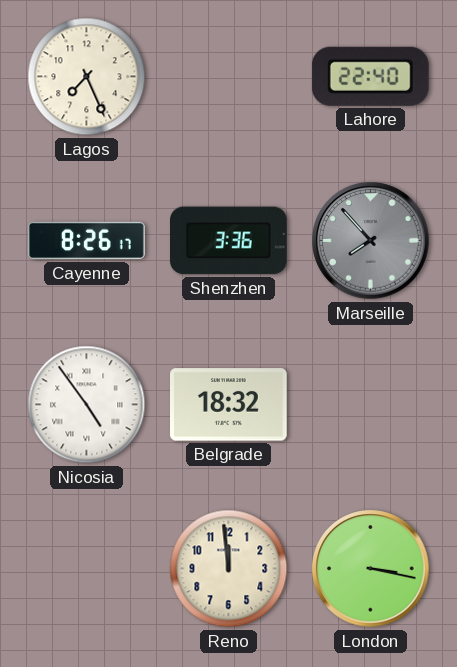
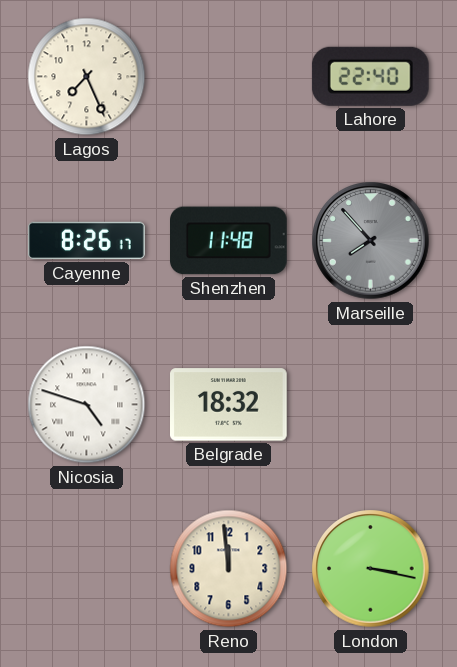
Shenzhen: 3:36 -> 11:48
Nicosia: 4:54 -> 4:48
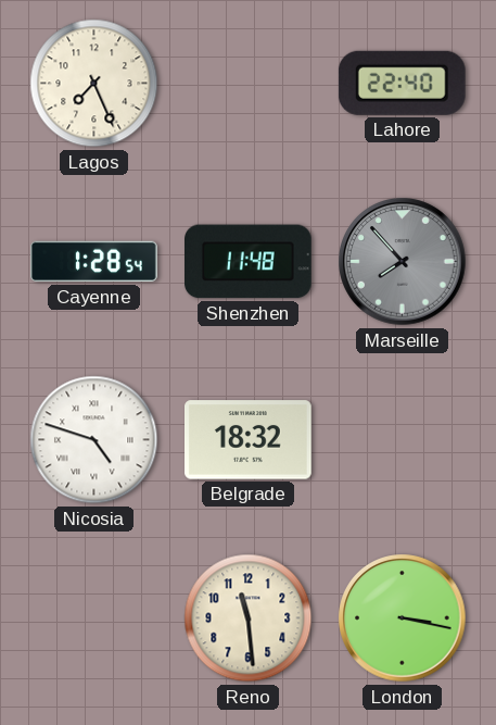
Cayenne: 8:26 -> 1:28
Reno: 11:59 -> 11:29
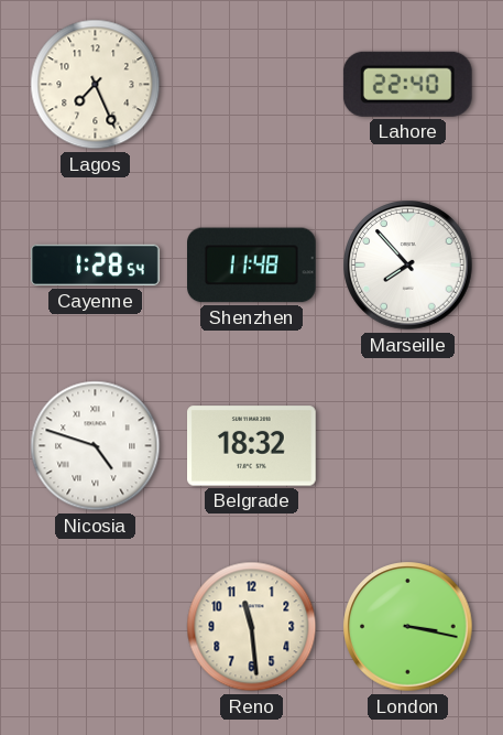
Marseille dial: grey -> white
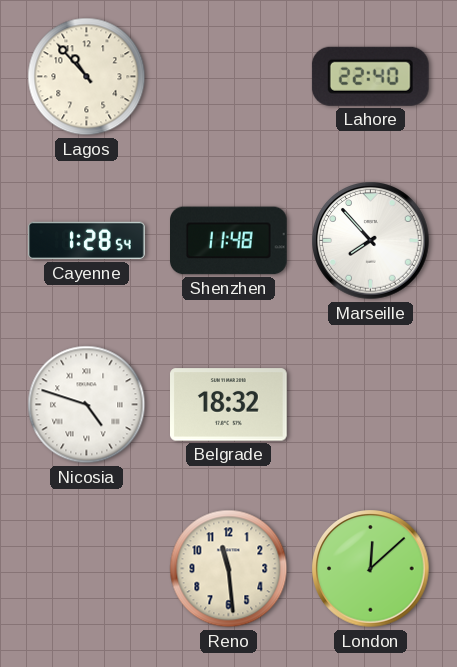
Lagos: 7:26 -> 10:53
London: 3:17 -> 12:08
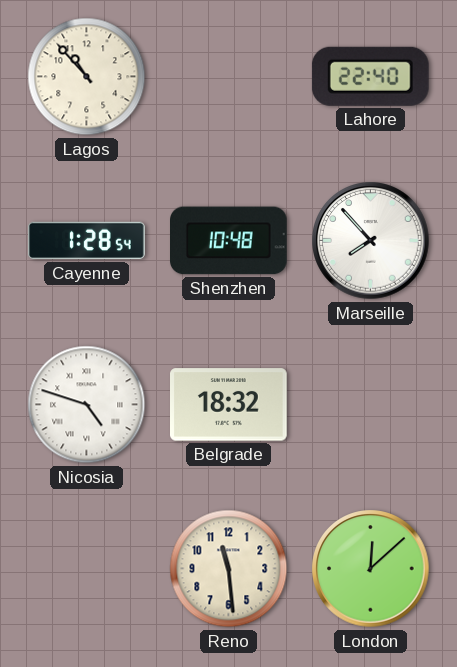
Shenzhen: 11:48 -> 10:48
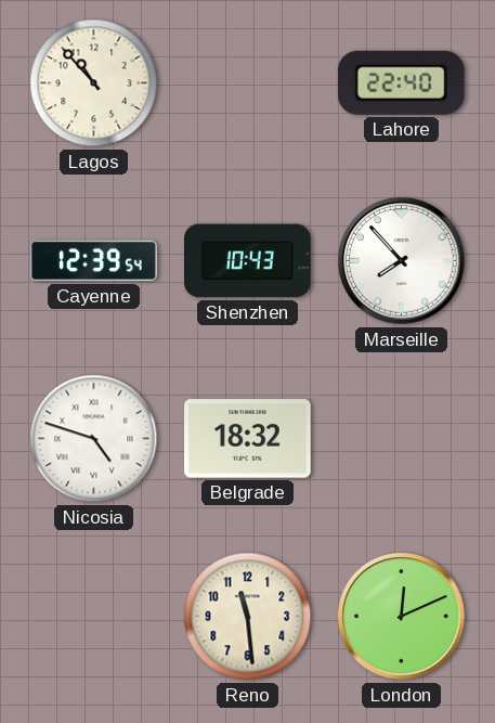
Cayenne: 1:28 -> 12:39
Shenzhen: 10:48 -> 10:43
London: 12:08 -> 12:11
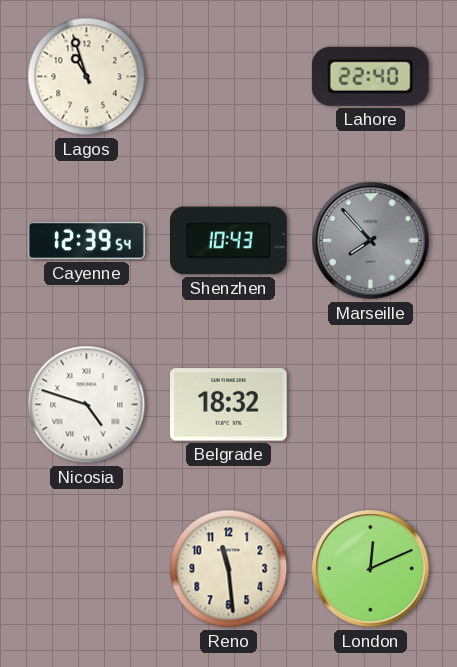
Lagos: 10:53 -> 10:57
Marseille dial: white -> grey
